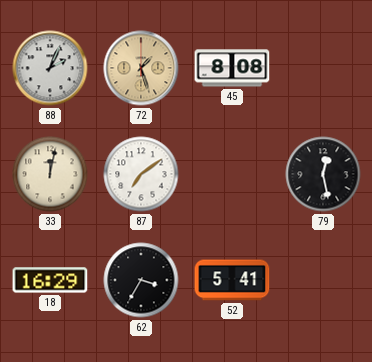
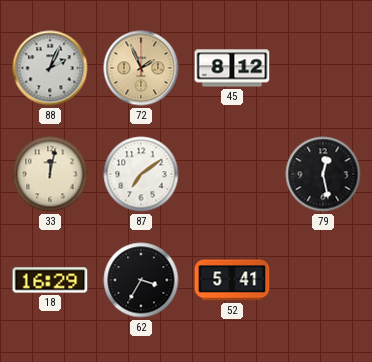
72: 1:27 -> 1:56
45: 8:08 -> 8:12
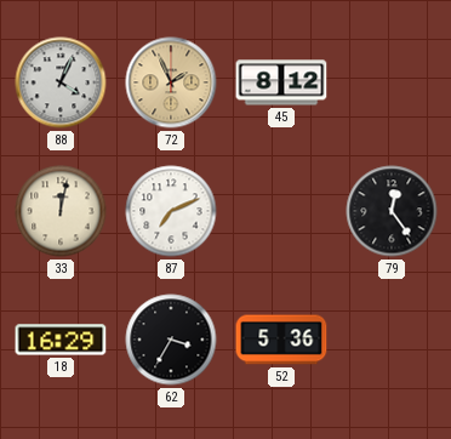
88: 2:04 -> 4:04
87: 7:09 -> 7:11
79: 12:28 -> 12:24
52: 5:41 -> 5:36
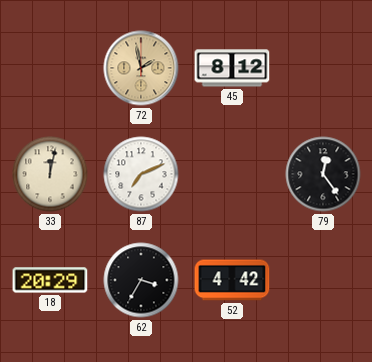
88: 4:04 -> none
72: 1:56 -> 1:58
18: 16:29 -> 20:29
52: 5:36 -> 4:42
